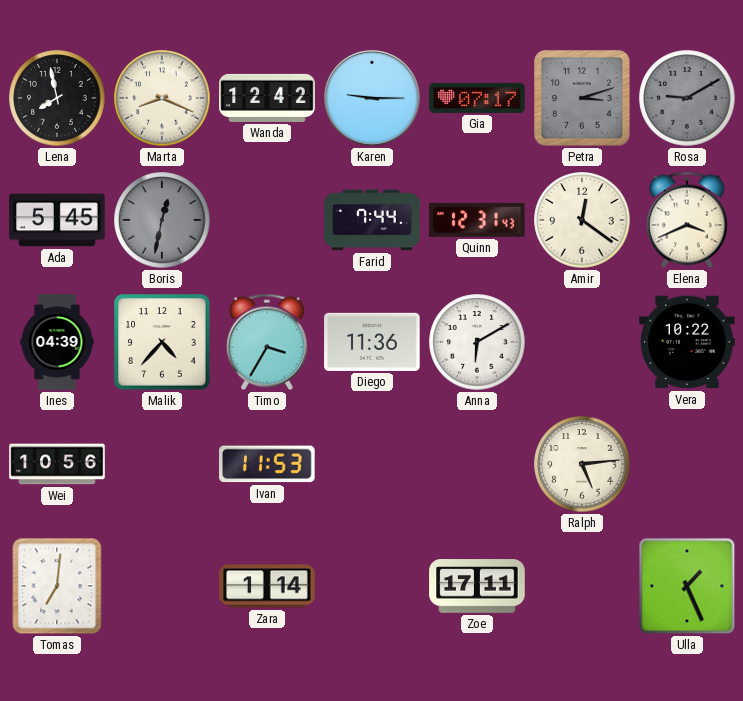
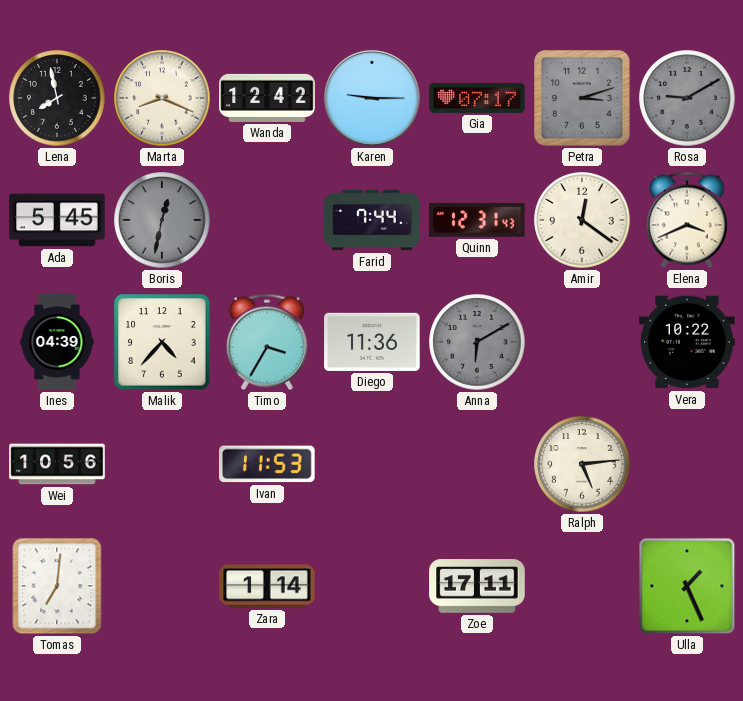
Anna dial: white -> grey
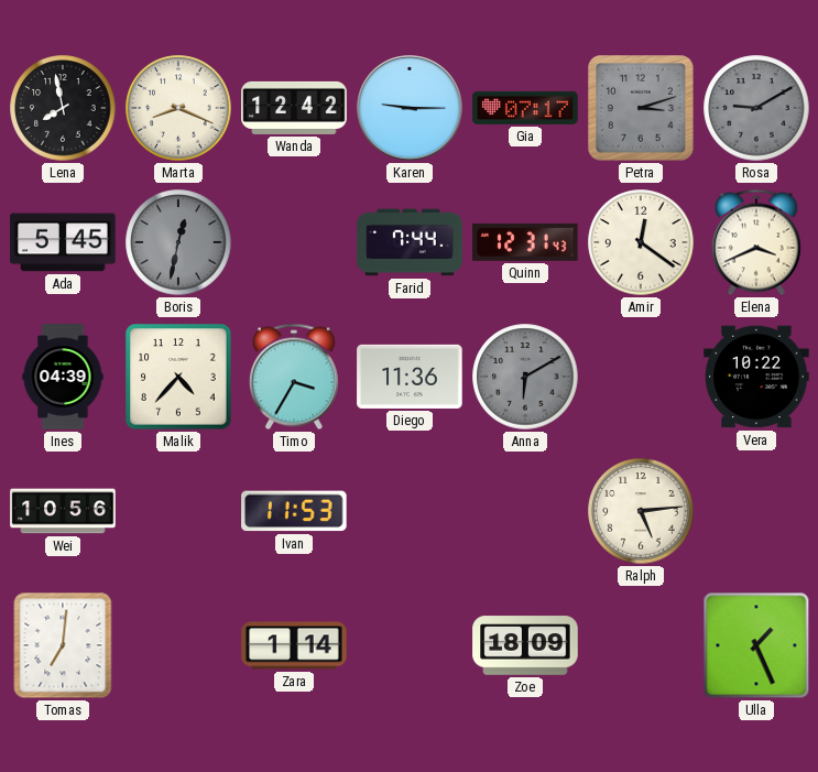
Zoe: 17:11 -> 18:09
